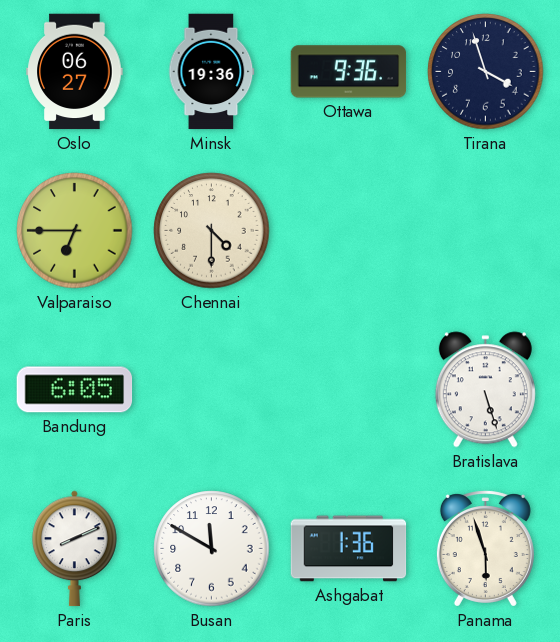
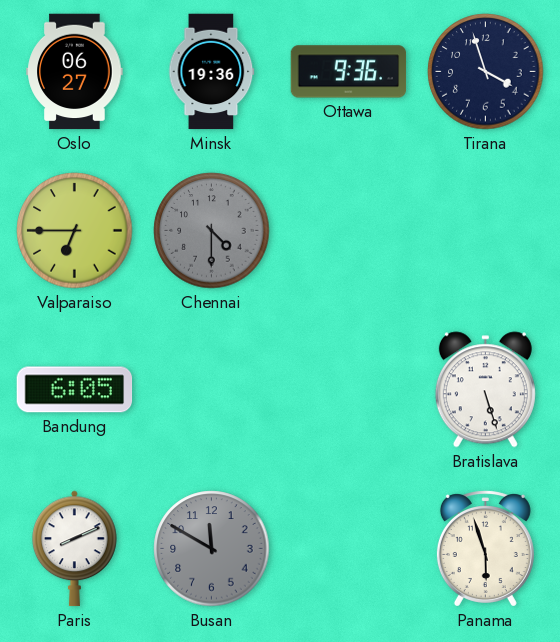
Chennai dial: cream -> grey
Busan dial: white -> grey
Ashgabat: 1:36 -> none
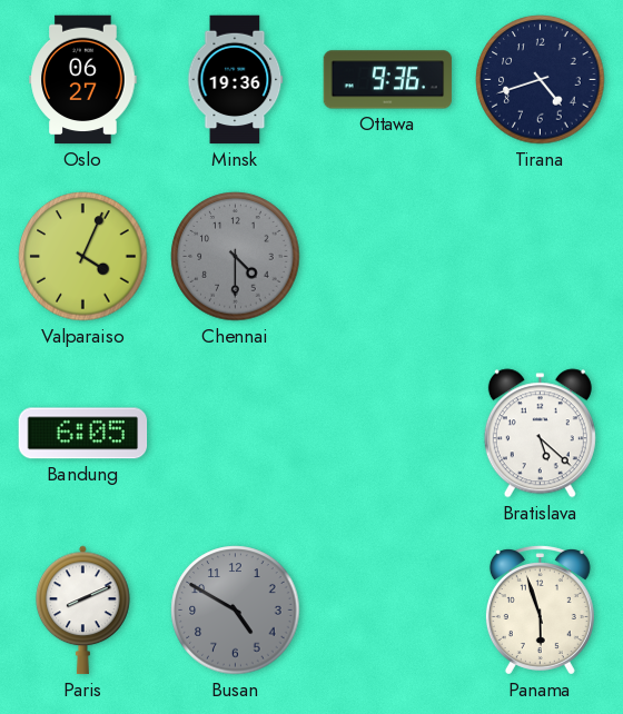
Tirana: 3:57 -> 4:42
Valparaiso: 6:45 -> 4:04
Bratislava: 5:27 -> 5:22
Busan: 11:50 -> 4:50
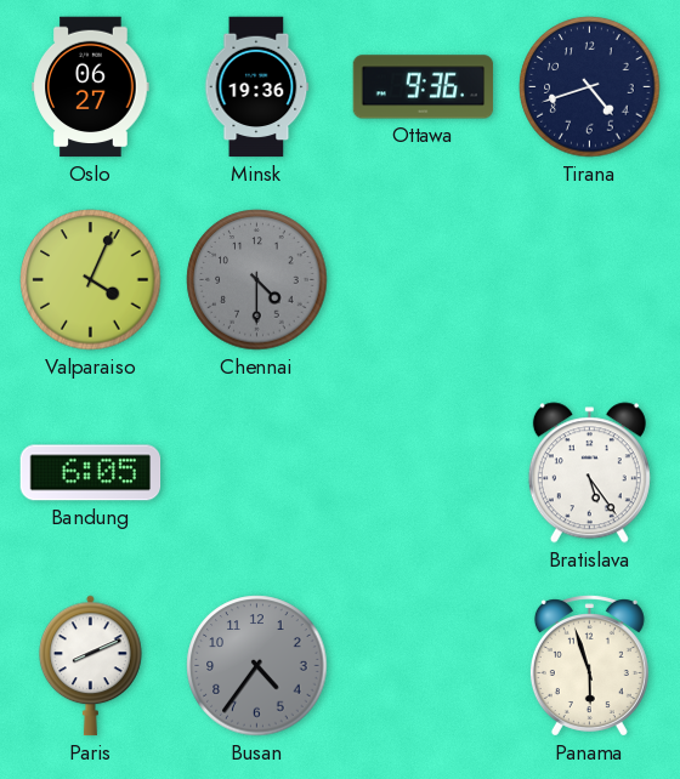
Bratislava: 5:22 -> 5:24
Busan: 4:50 -> 4:36
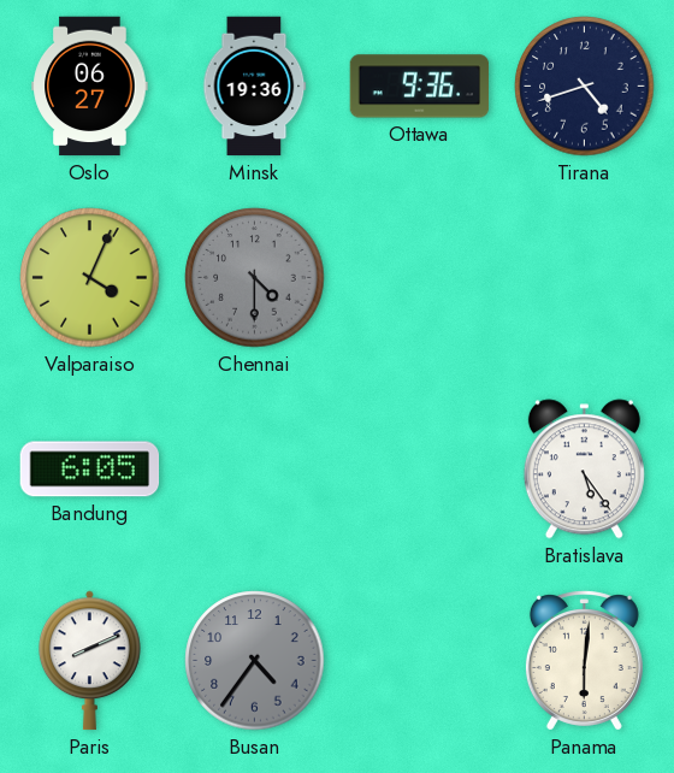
Panama: 5:57 -> 6:01
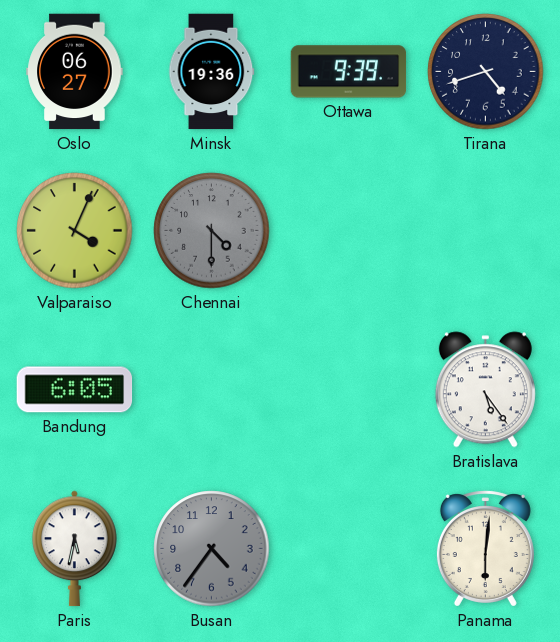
Ottawa: 9:36 -> 9:39
Paris: 8:11 -> 5:32
